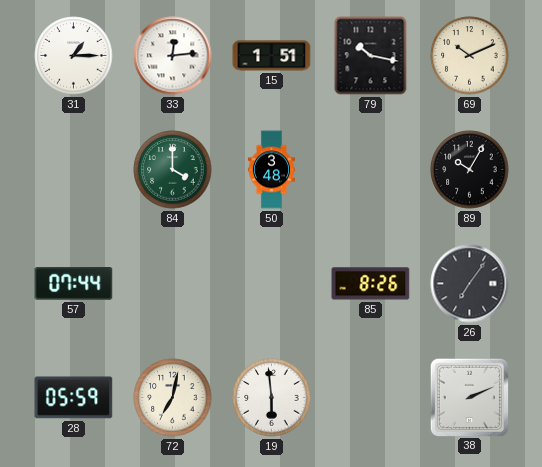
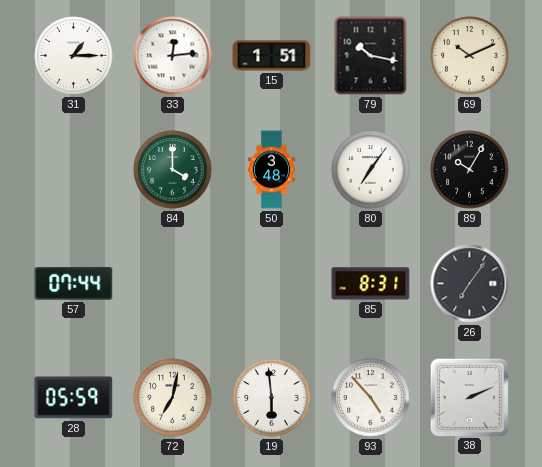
80: none -> 7:06
85: 8:26 -> 8:31
93: none -> 4:53
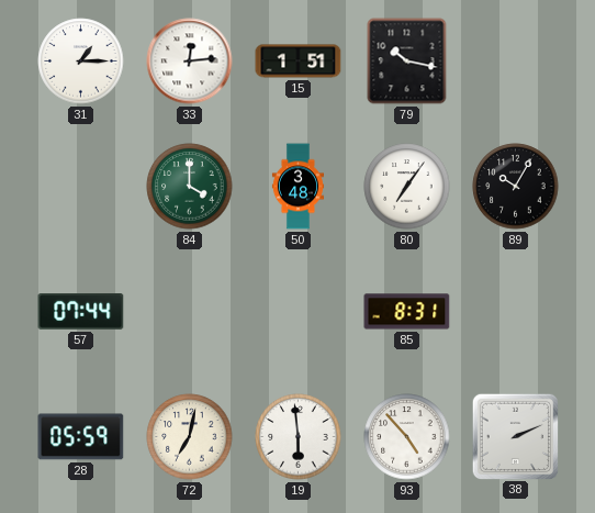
69: 10:11 -> none
26: 7:06 -> none
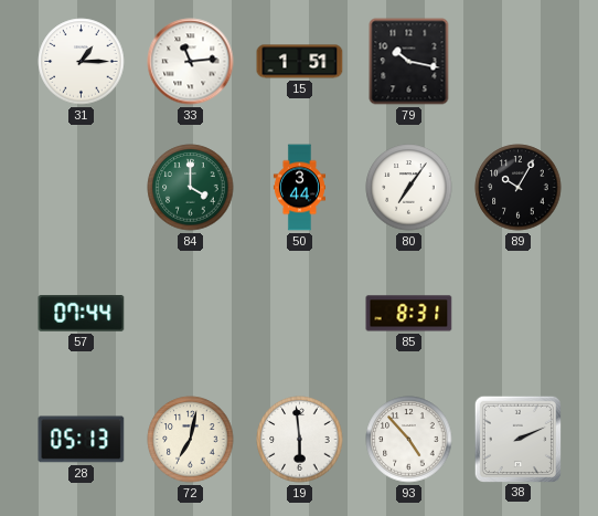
33: 12:14 -> 11:14
50: 3:48 -> 3:44
28: 05:59 -> 05:13
